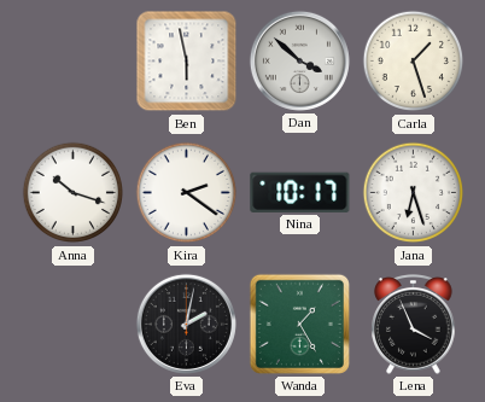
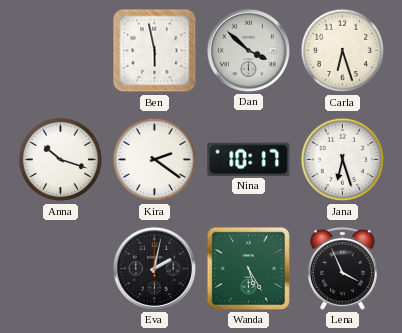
Carla: 1:27 -> 6:27
Wanda: 1:25 -> 5:25
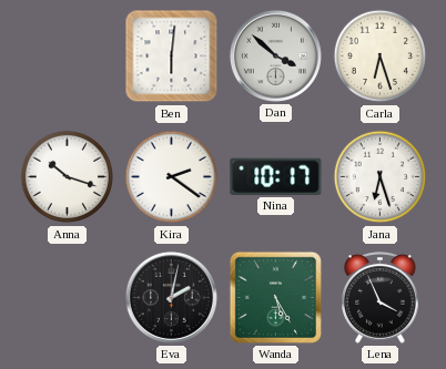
Ben: 5:58 -> 6:01
